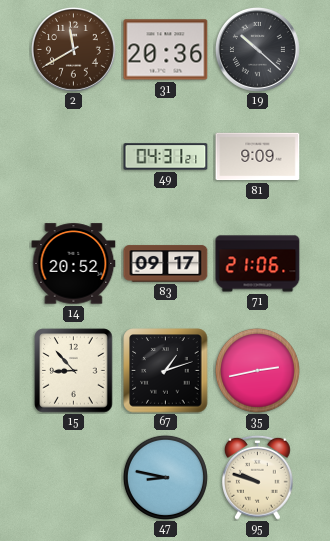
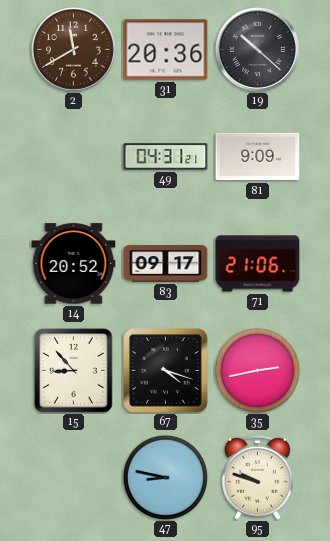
67: 1:12 -> 4:18
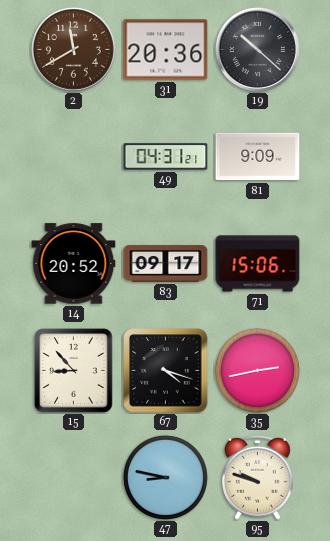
71: 21:06 -> 15:06
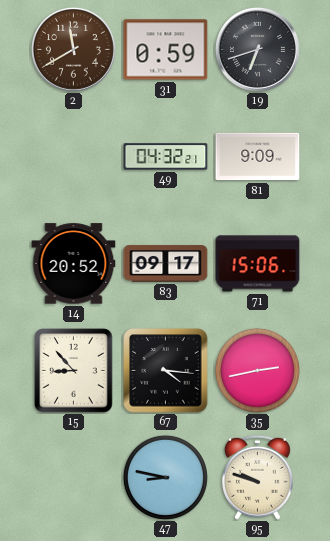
31: 20:36 -> 0:59
19: 10:22 -> 6:42
49: 04:31 -> 04:32
67: 4:18 -> 4:16
